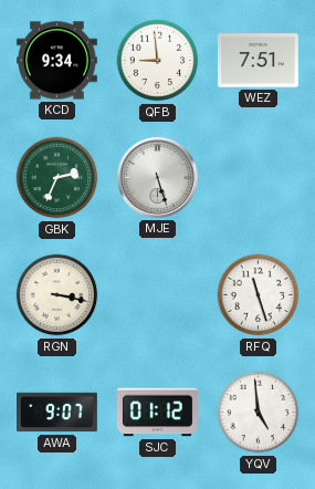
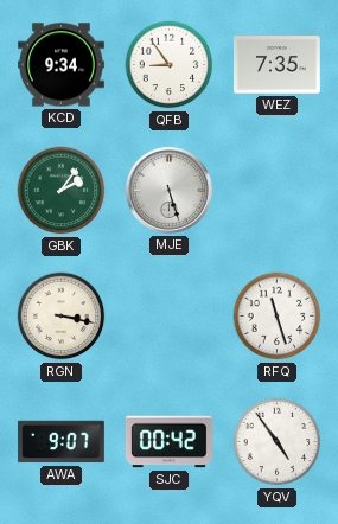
QFB: 8:59 -> 8:54
WEZ: 7:51 -> 7:35
GBK: 2:34 -> 2:06
SJC: 01:12 -> 00:42
YQV: 4:59 -> 4:54
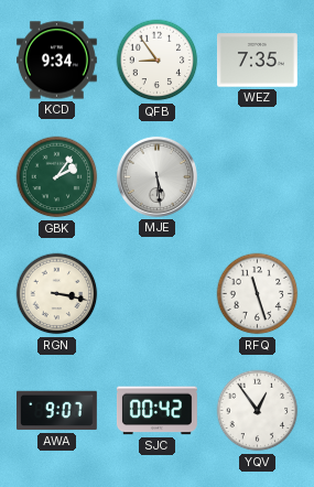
MJE: 5:27 -> 5:29
YQV: 4:54 -> 12:54
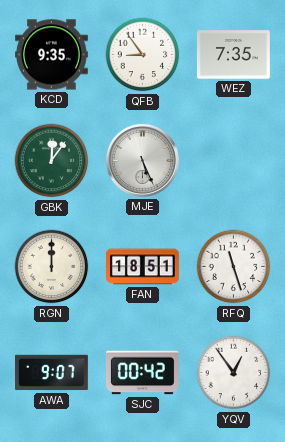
KCD: 9:34 -> 9:35
GBK: 2:06 -> 12:06
MJE: 5:29 -> 5:26
RGN: 3:17 -> 12:00
FAN: none -> 18:51
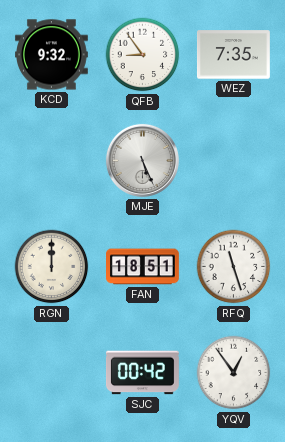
KCD: 9:35 -> 9:32
GBK: 12:06 -> none
AWA: 9:07 -> none
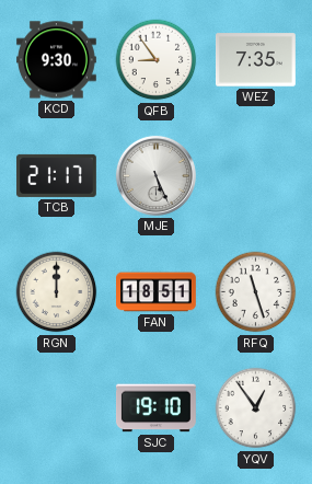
KCD: 9:32 -> 9:30
TCB: none -> 21:17
SJC: 00:42 -> 19:10
